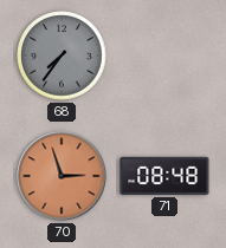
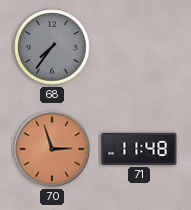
71: 08:48 -> 11:48
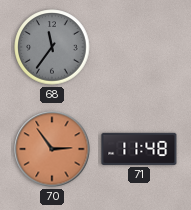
68: 7:36 -> 11:36
70: 2:57 -> 2:54
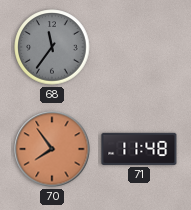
70: 2:54 -> 7:54
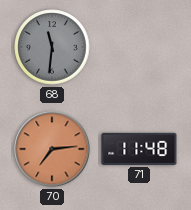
68: 11:36 -> 11:31
70: 7:54 -> 7:14
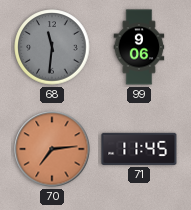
99: none -> 9:06
71: 11:48 -> 11:45
